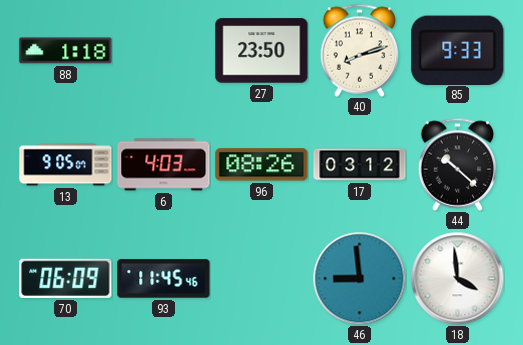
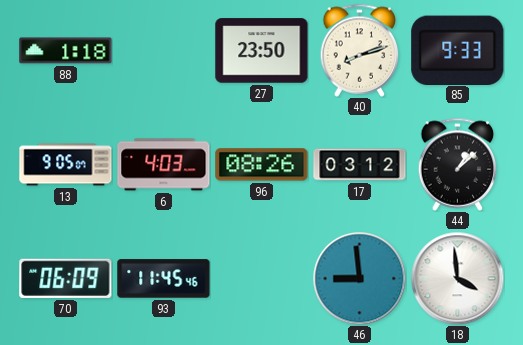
44: 10:22 -> 1:08
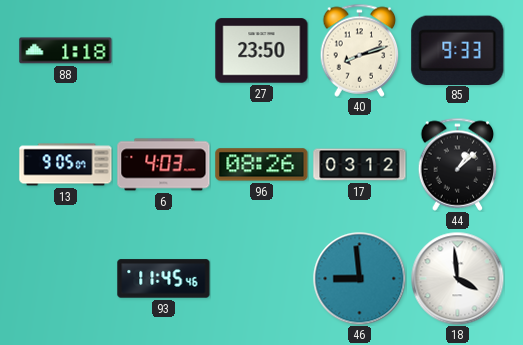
70: 06:09 -> none
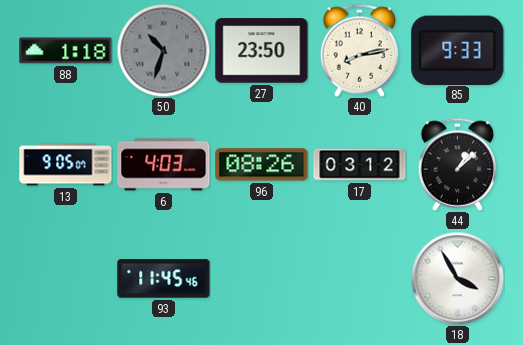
50: none -> 10:33
40: 8:12 -> 8:13
46: 8:59 -> none
18: 3:59 -> 3:55
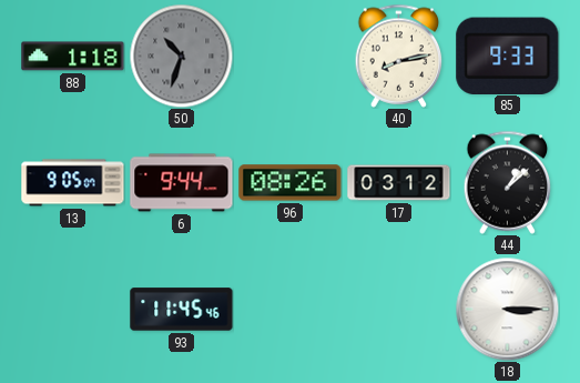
27: 23:50 -> none
6: 4:03 -> 9:44
18: 3:55 -> 3:15
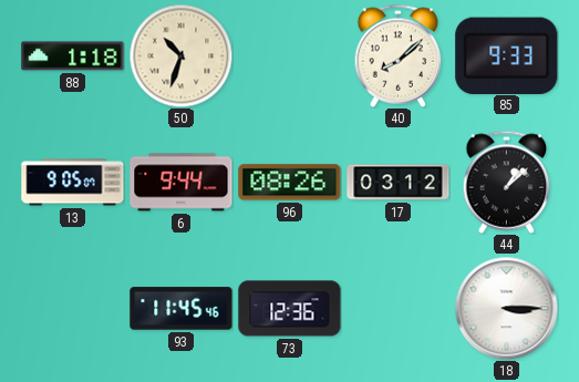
50 dial: grey -> cream
40: 8:13 -> 8:08
73: none -> 12:36
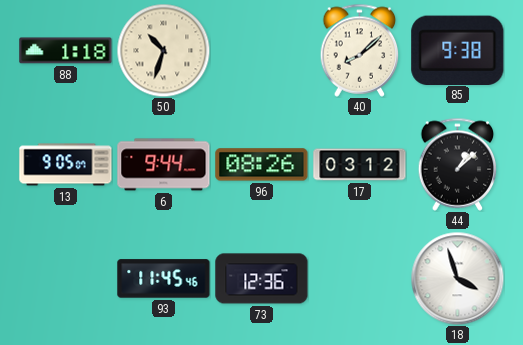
85: 9:33 -> 9:38
18: 3:15 -> 3:57
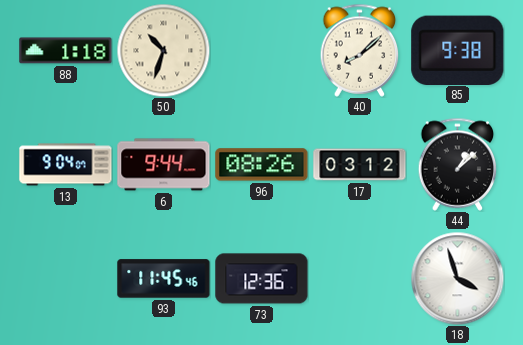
13: 9:05 -> 9:04
